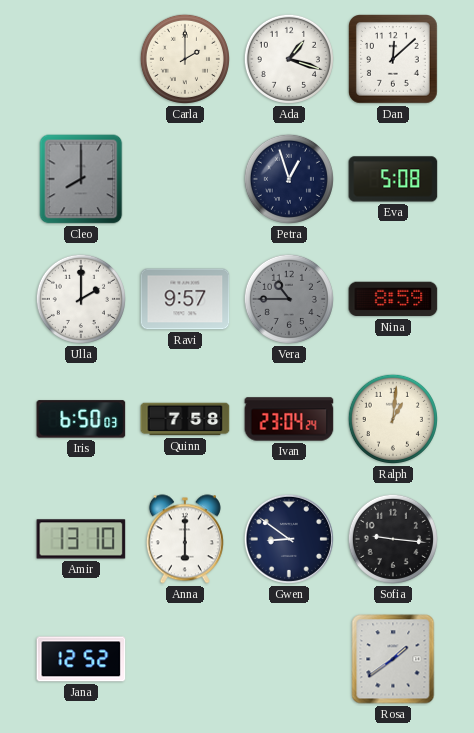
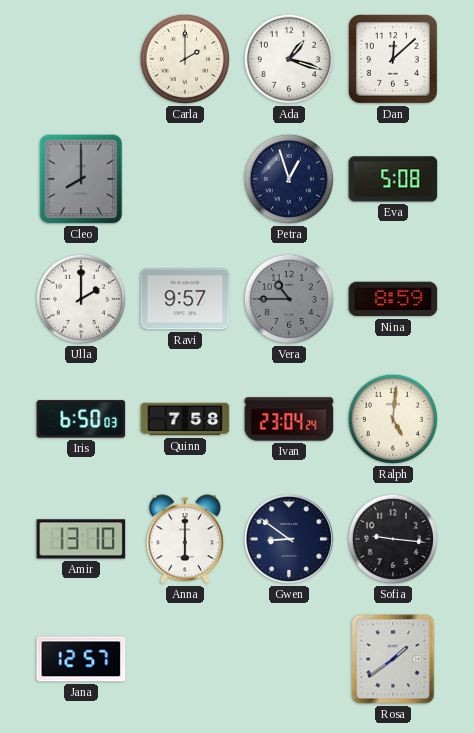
Ralph: 1:01 -> 5:01
Jana: 12:52 -> 12:57
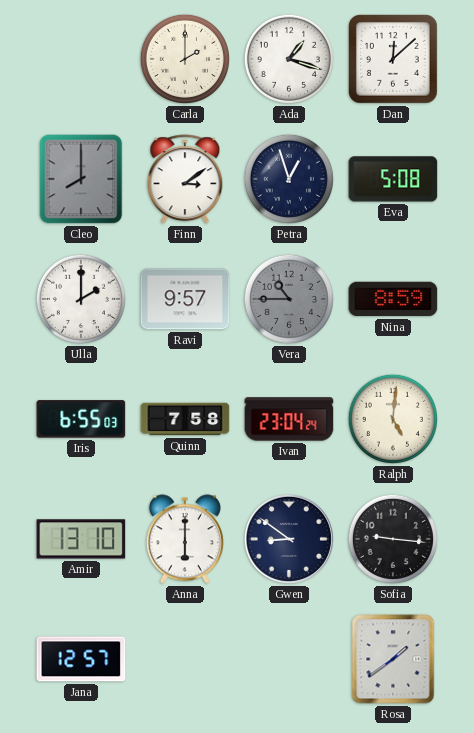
Finn: none -> 3:09
Iris: 6:50 -> 6:55
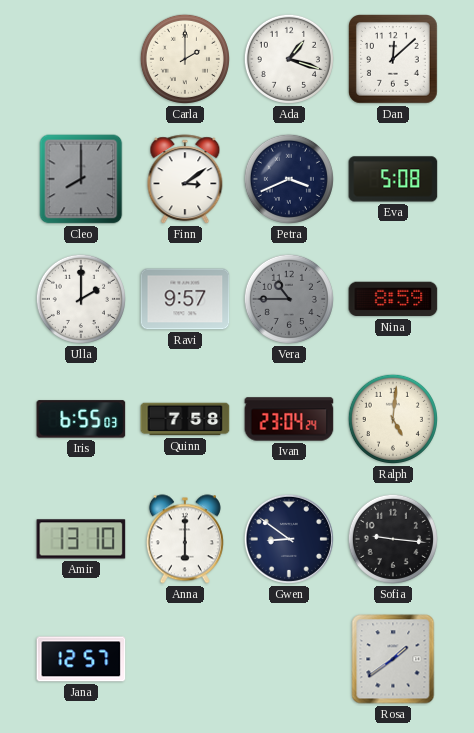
Petra: 12:57 -> 3:41
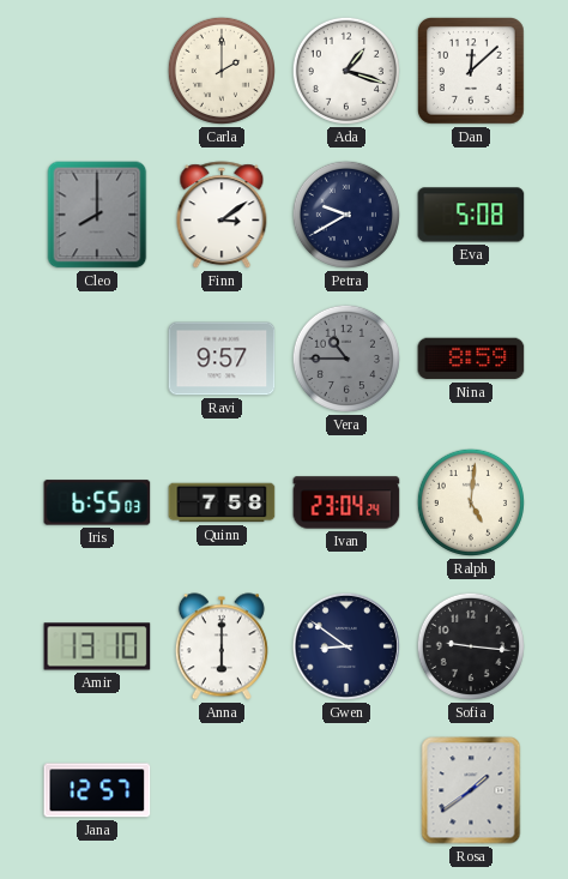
Petra: 3:41 -> 9:40
Ulla: 2:00 -> none
